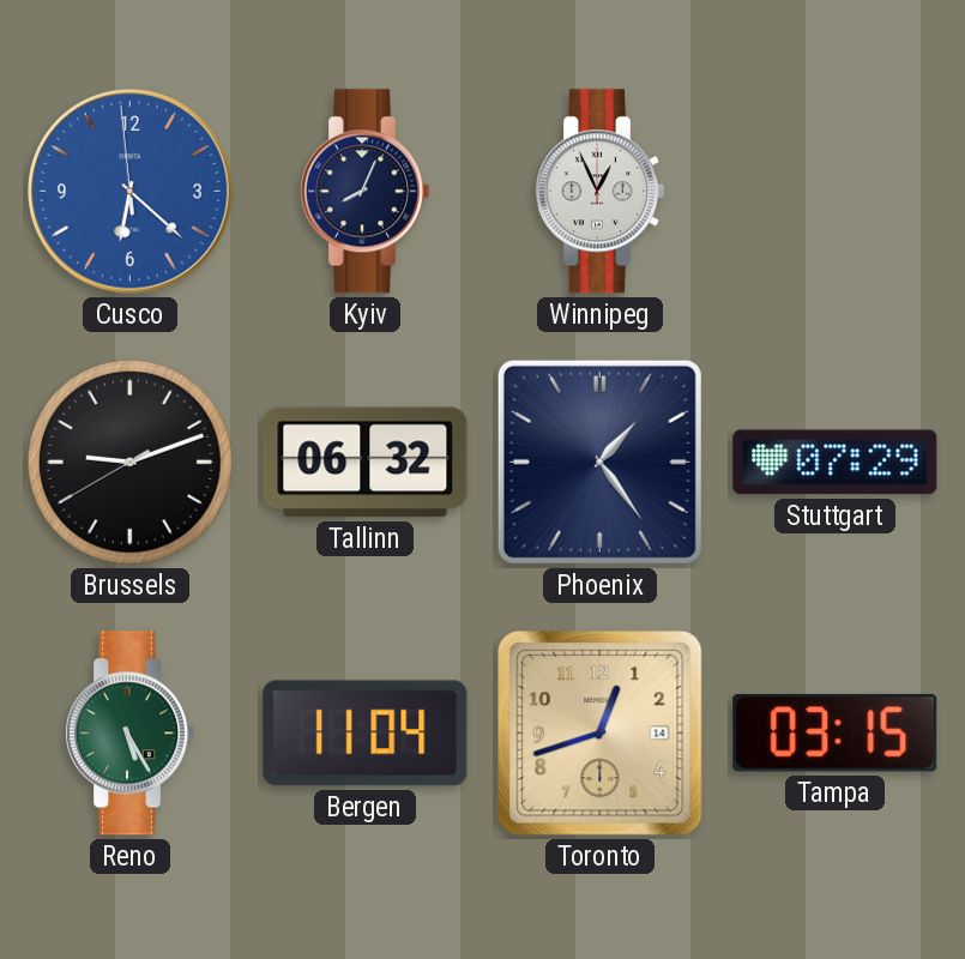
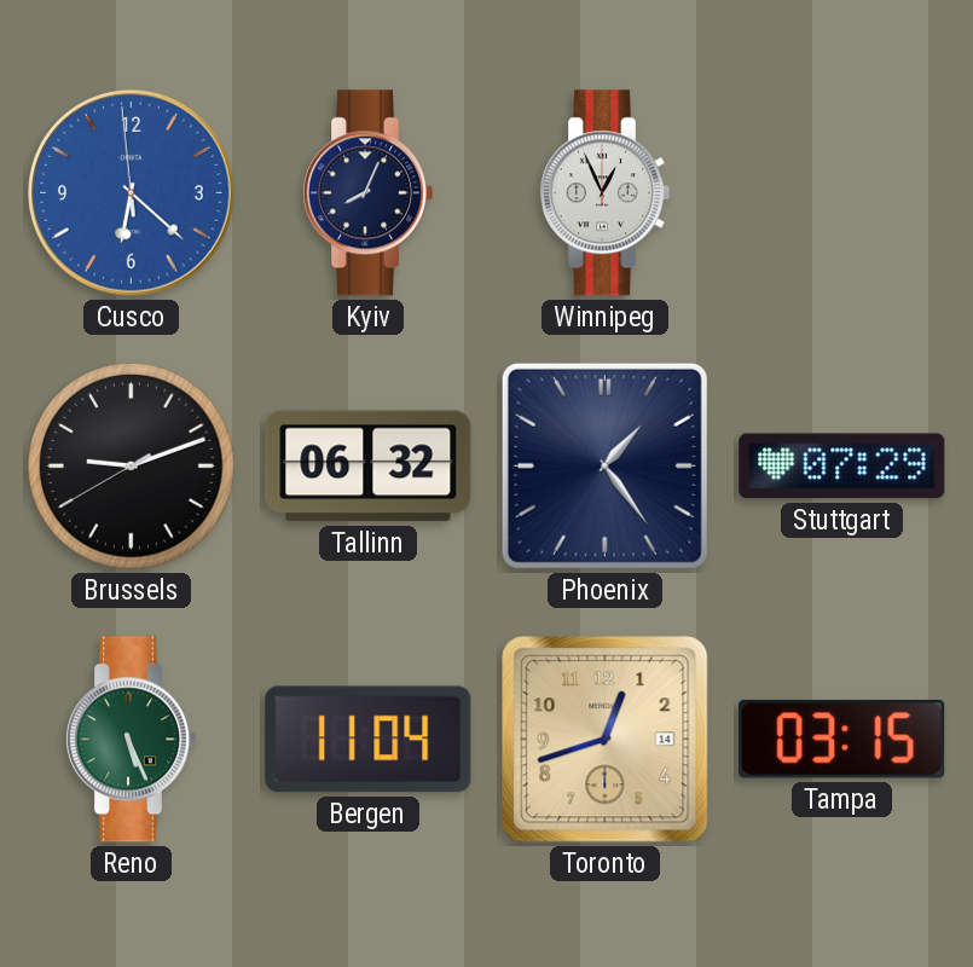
Reno: 5:25 -> 5:26
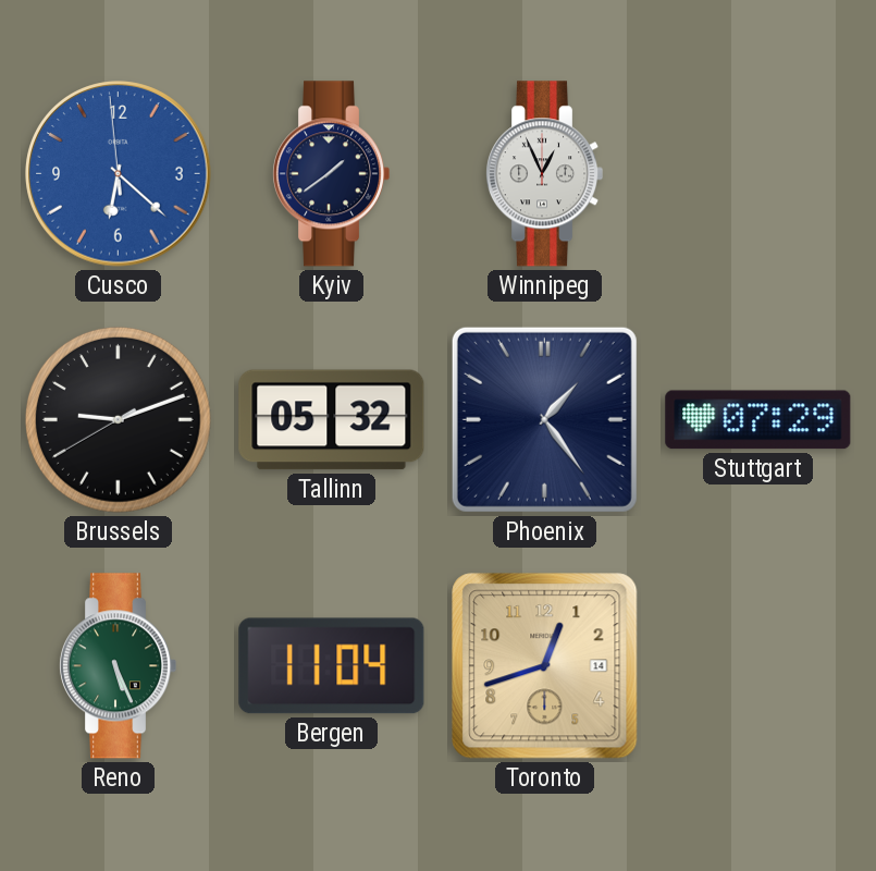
Kyiv: 8:04 -> 1:39
Tallinn: 06:32 -> 05:32
Tampa: 03:15 -> none
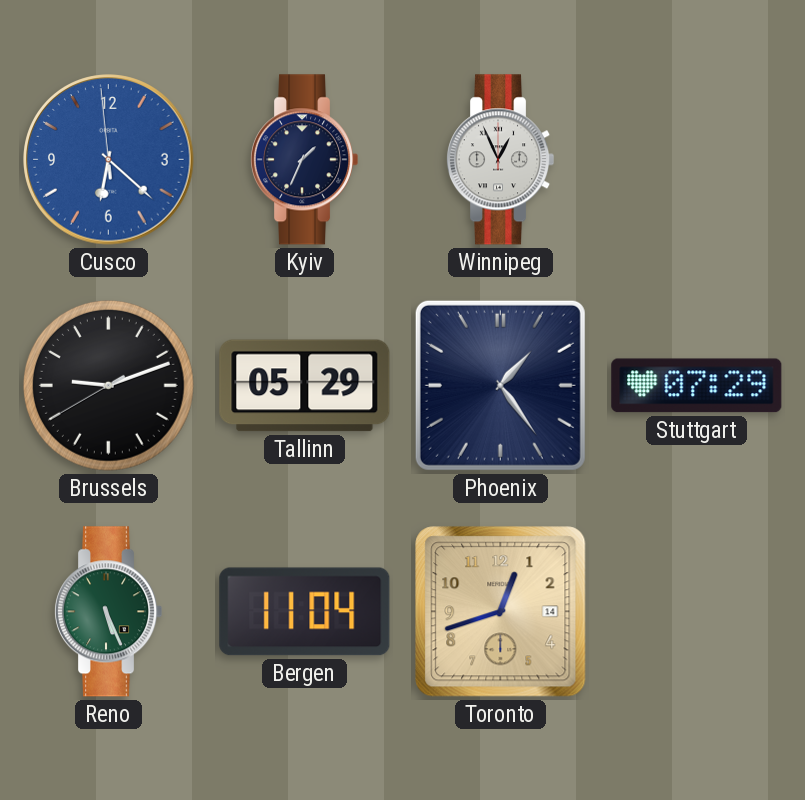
Kyiv: 1:39 -> 1:34
Tallinn: 05:32 -> 05:29
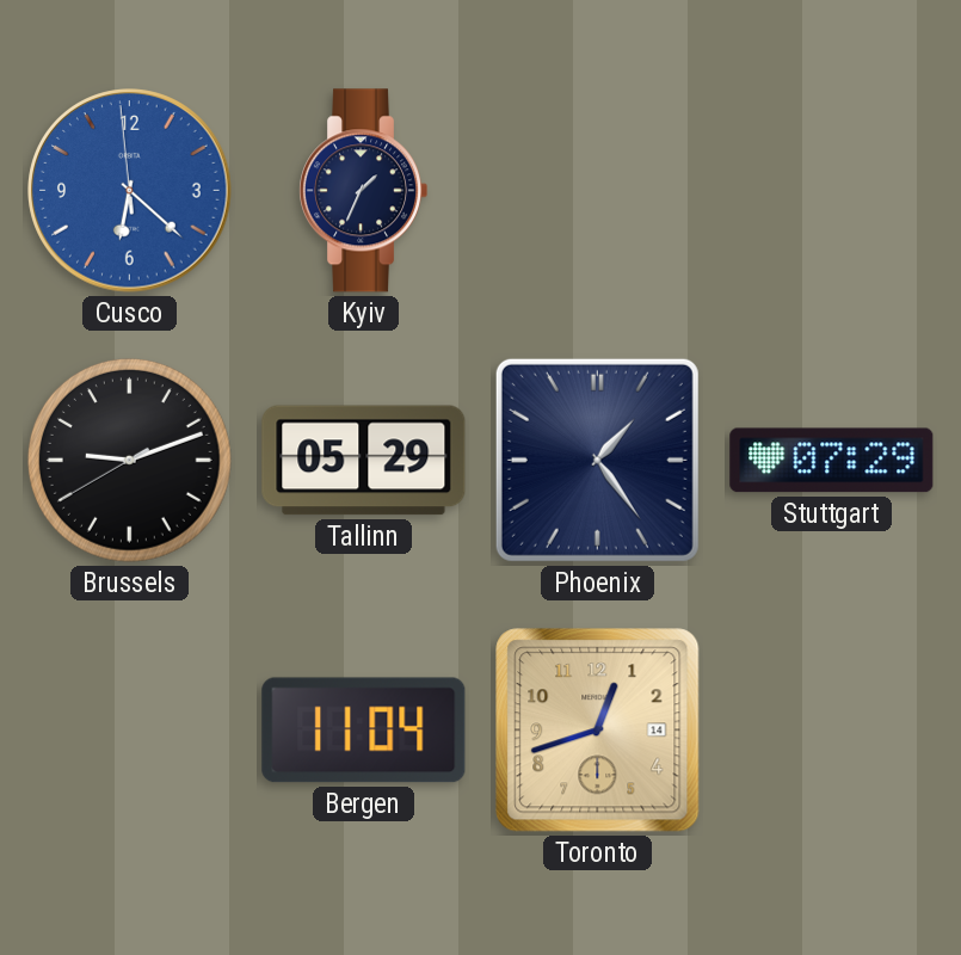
Winnipeg: 12:56 -> none
Reno: 5:26 -> none
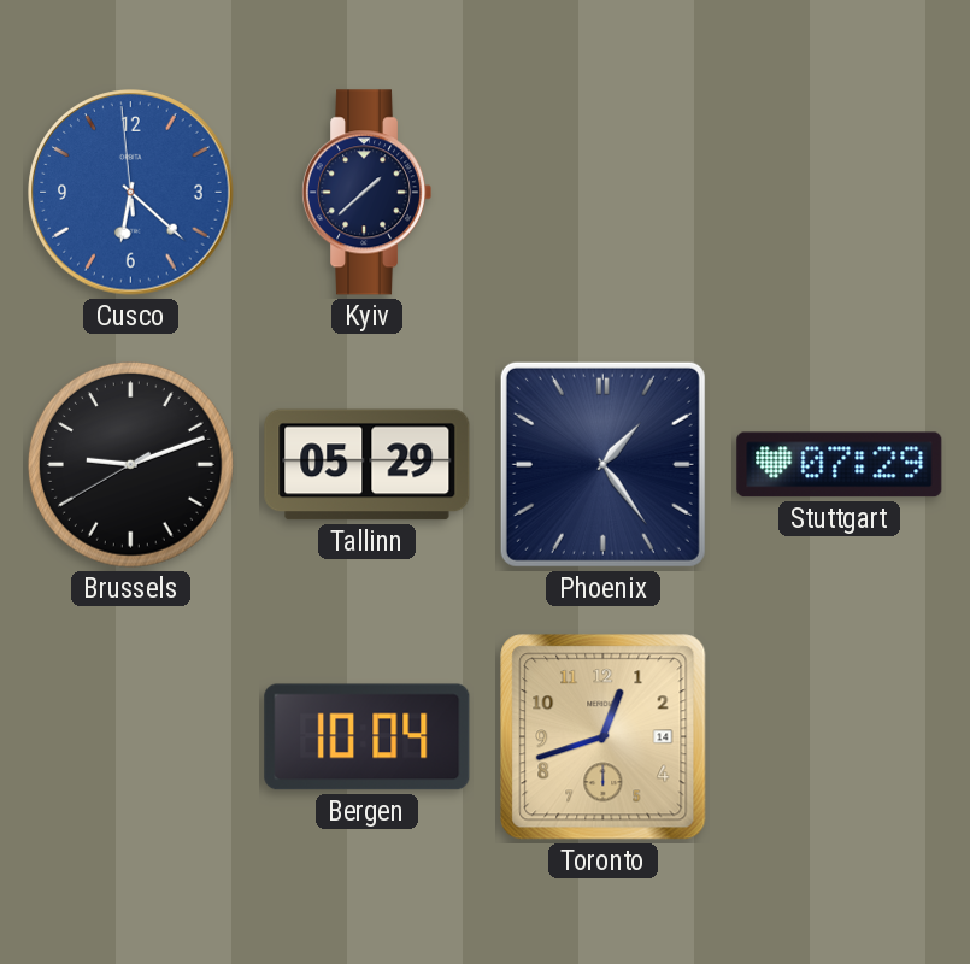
Kyiv: 1:34 -> 1:38
Bergen: 11:04 -> 10:04
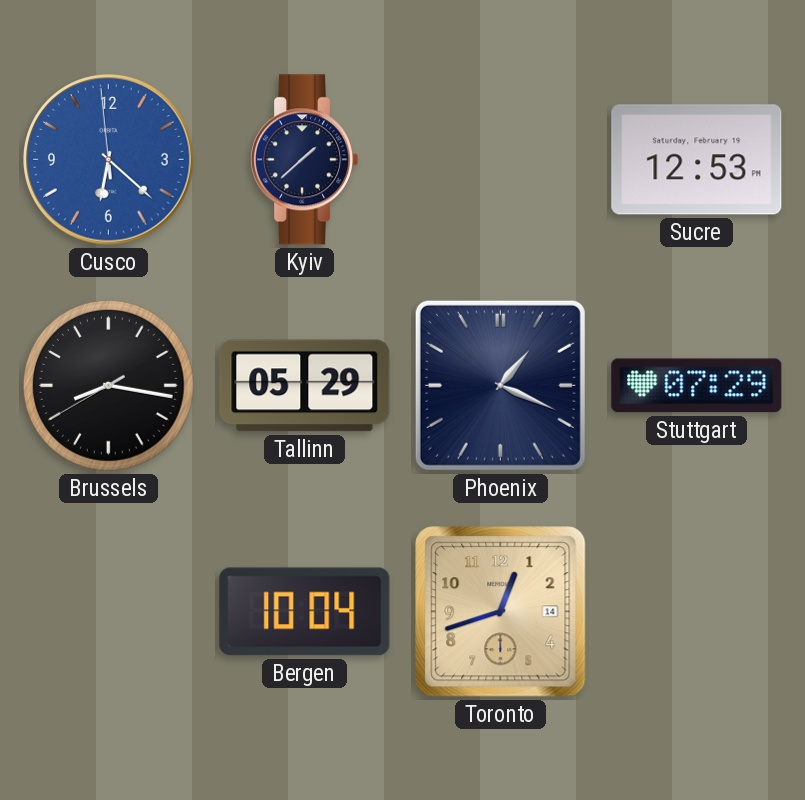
Sucre: none -> 12:53
Brussels: 9:11 -> 8:16
Phoenix: 1:24 -> 1:19
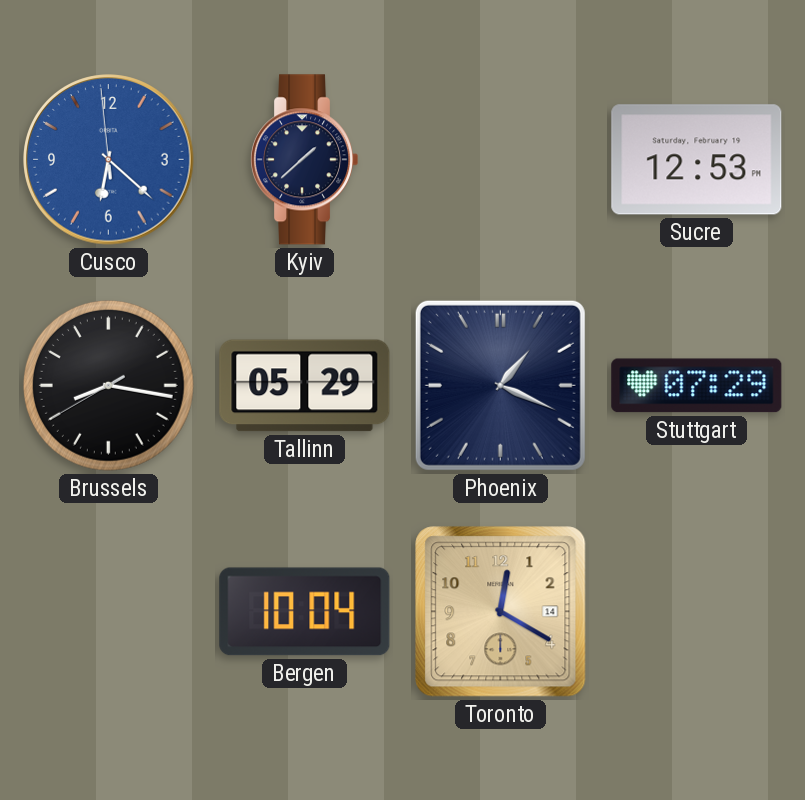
Toronto: 12:42 -> 12:20
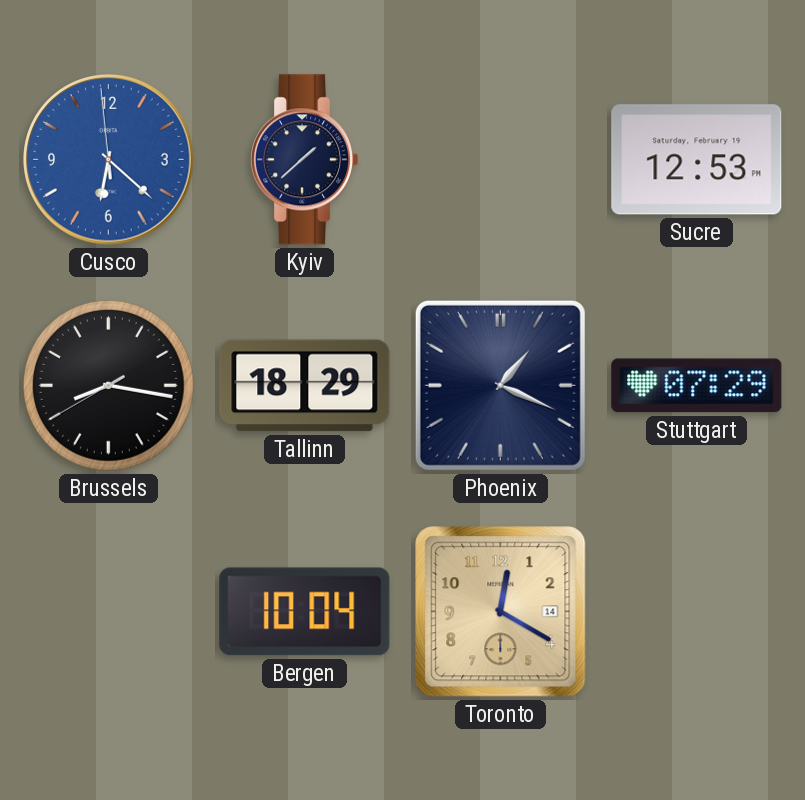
Tallinn: 05:29 -> 18:29
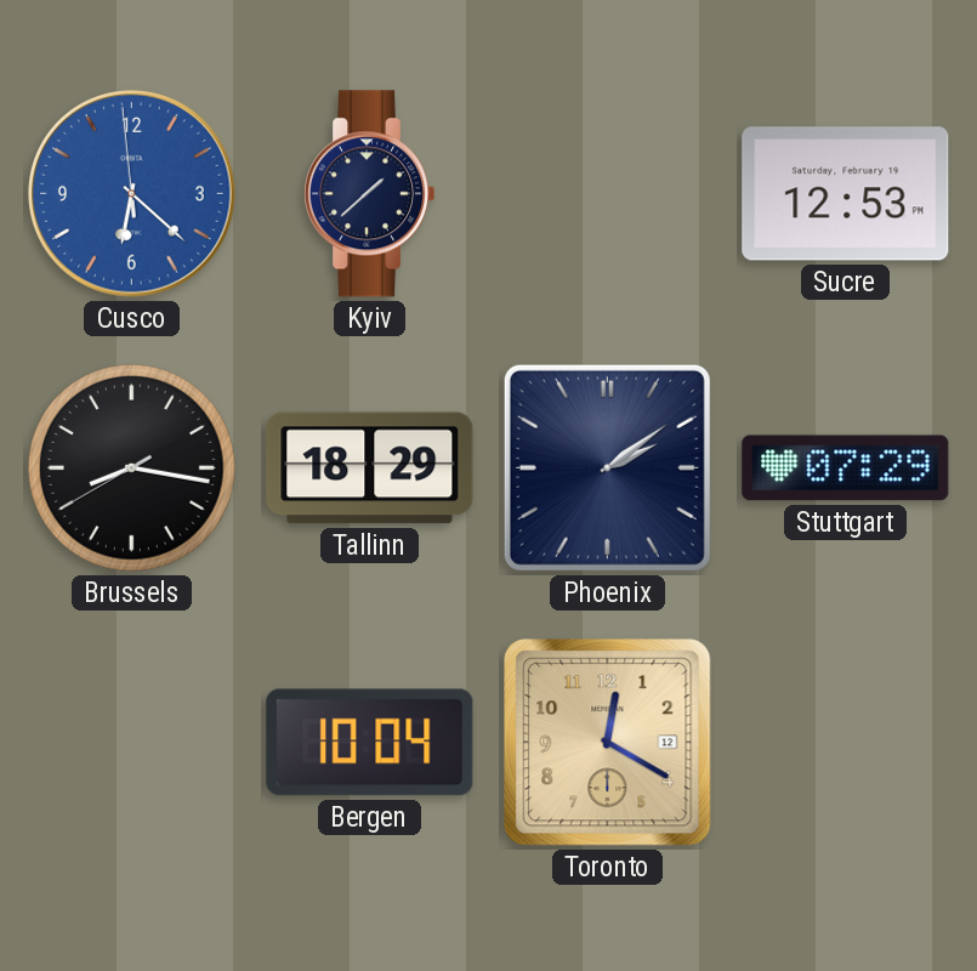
Phoenix: 1:19 -> 2:09
Toronto date: 14 -> 12
